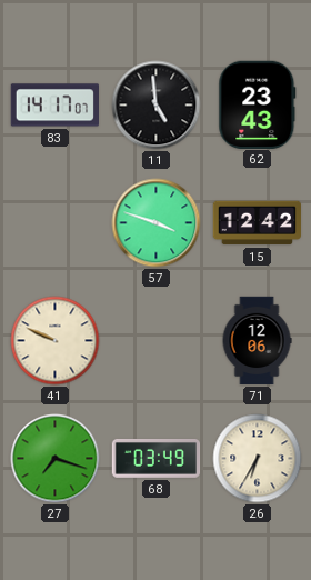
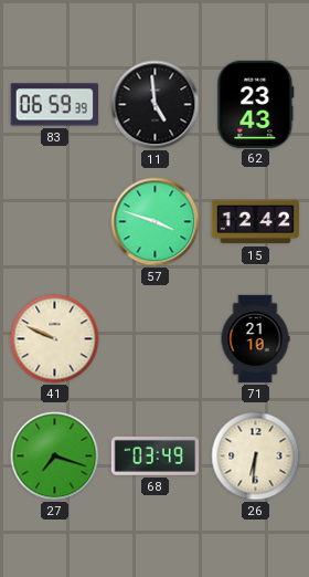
83: 14:17 -> 06:59
71: 12:06 -> 21:10
26: 6:35 -> 6:31
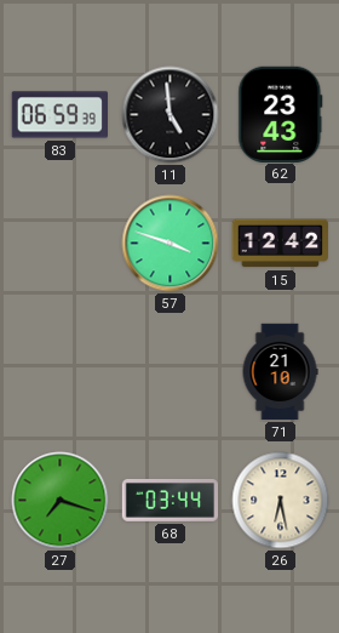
41: 9:49 -> none
68: 03:49 -> 03:44
26: 6:31 -> 6:28
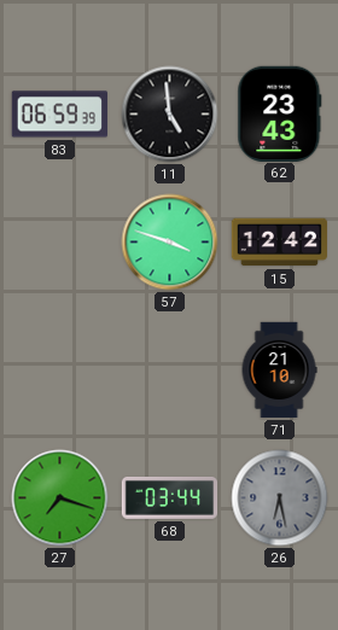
26 dial: cream -> grey
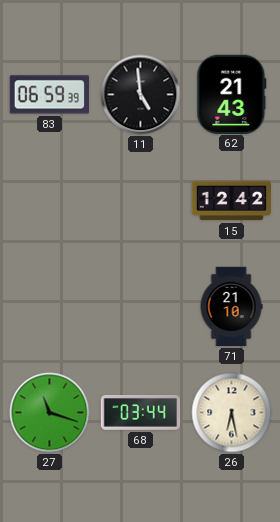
62: 23:43 -> 21:43
57: 3:48 -> none
27: 7:18 -> 11:18
26 dial: grey -> cream
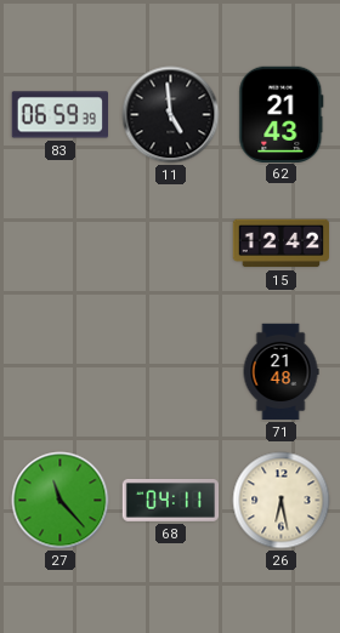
71: 21:10 -> 21:48
27: 11:18 -> 11:23
68: 03:44 -> 04:11
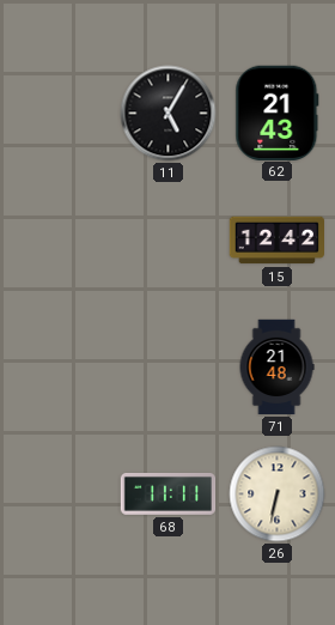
83: 06:59 -> none
11: 4:59 -> 5:05
27: 11:23 -> none
68: 04:11 -> 11:11
26: 6:28 -> 6:32
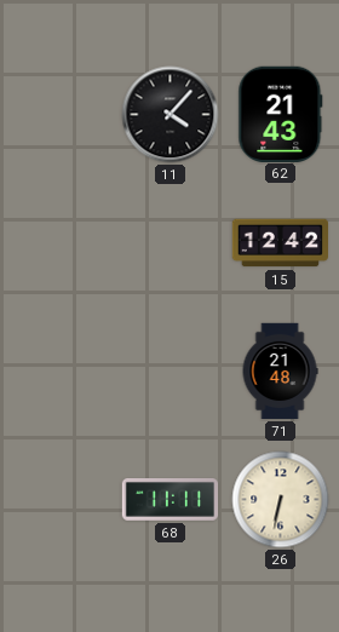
11: 5:05 -> 4:07
